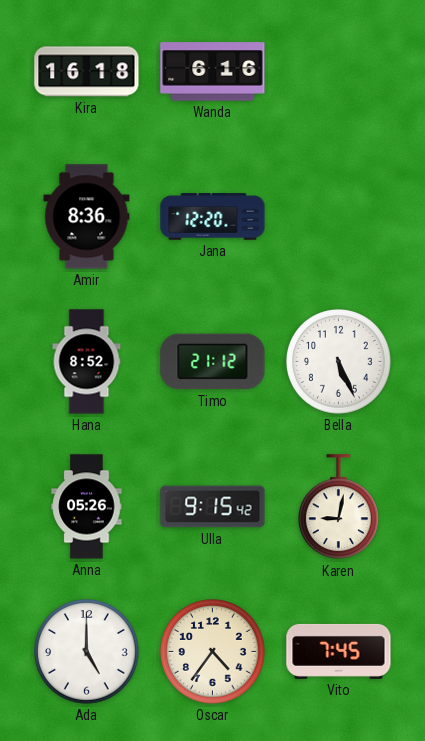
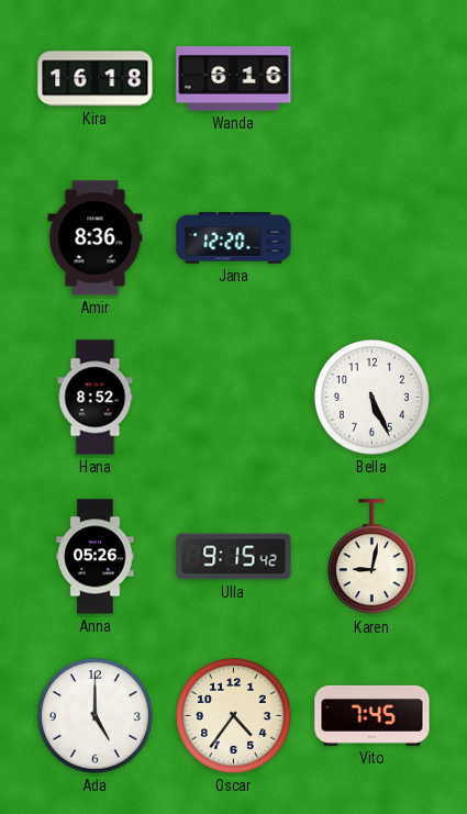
Timo: 21:12 -> none
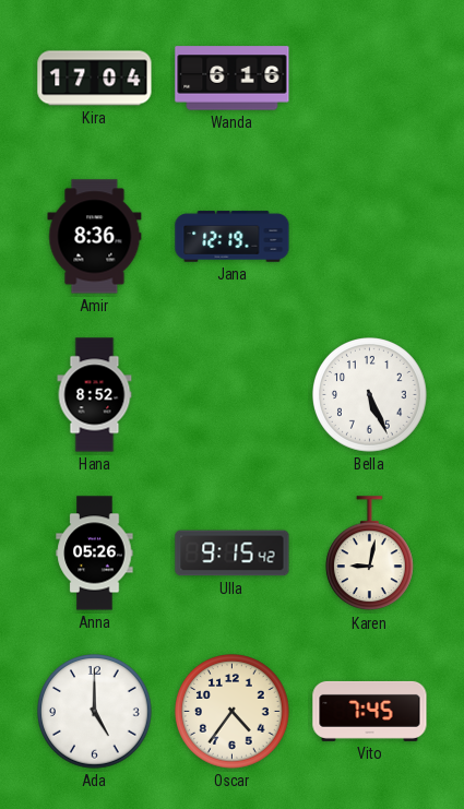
Kira: 16:18 -> 17:04
Jana: 12:20 -> 12:19
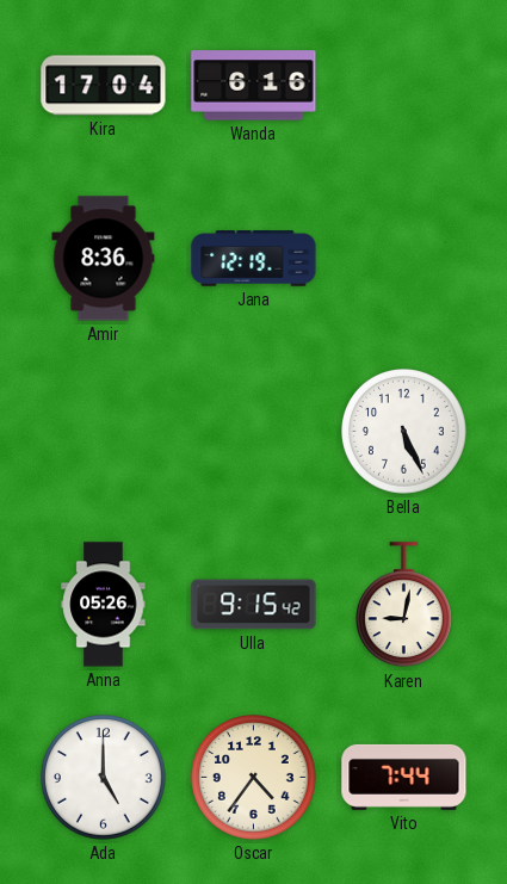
Hana: 8:52 -> none
Vito: 7:45 -> 7:44
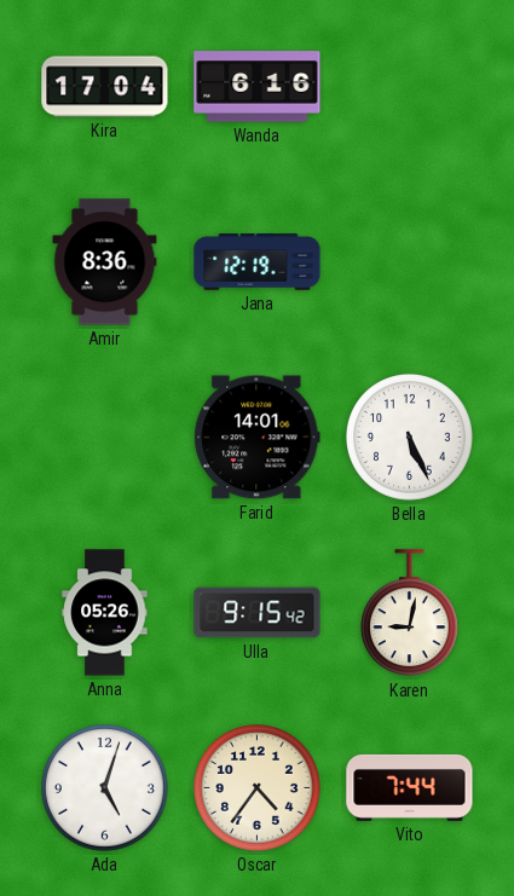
Farid: none -> 14:01
Ada: 5:00 -> 5:03
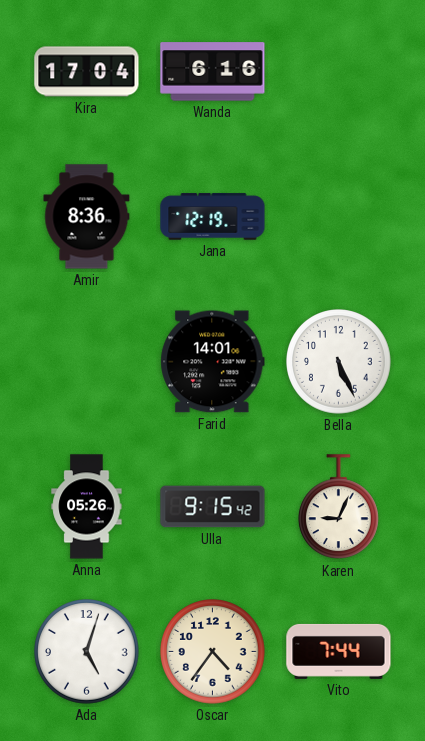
Karen: 9:02 -> 9:04
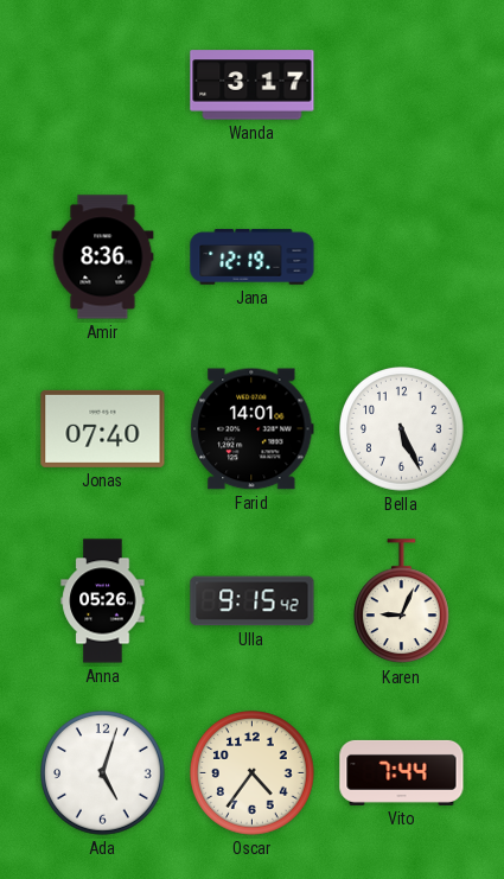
Kira: 17:04 -> none
Wanda: 6:16 -> 3:17
Jonas: none -> 07:40
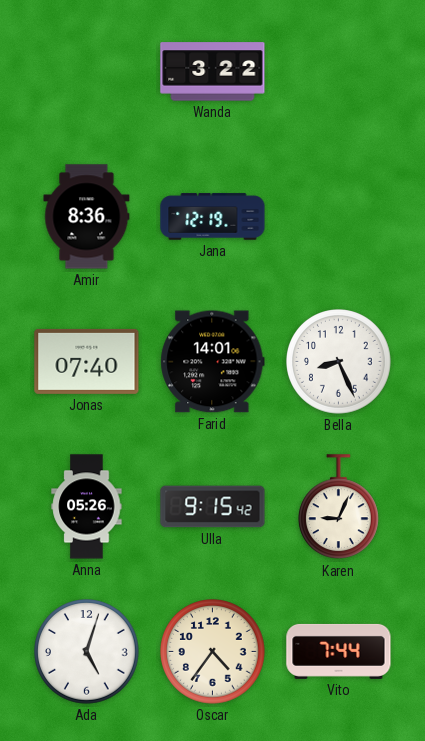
Wanda: 3:17 -> 3:22
Bella: 5:26 -> 8:26
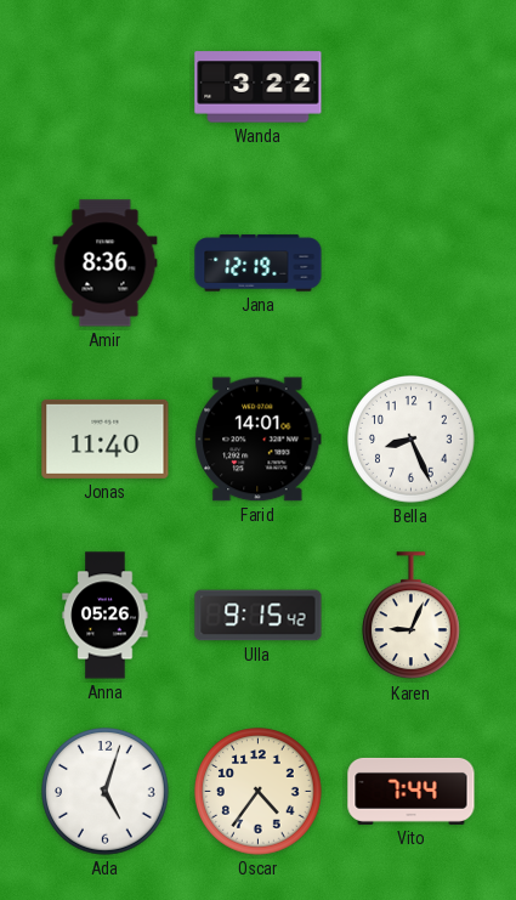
Jonas: 07:40 -> 11:40
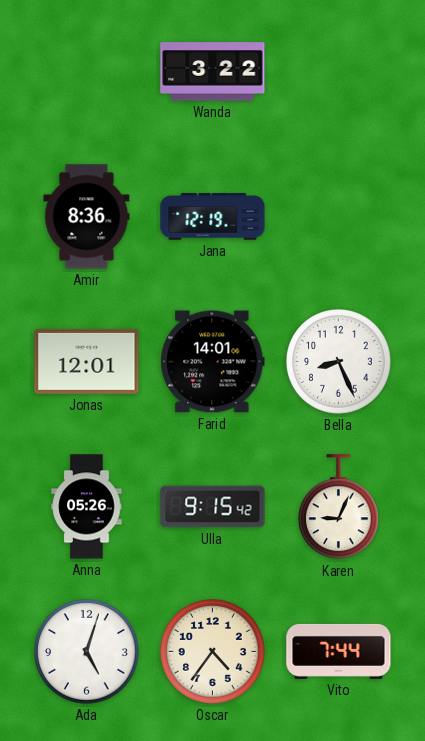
Jonas: 11:40 -> 12:01
